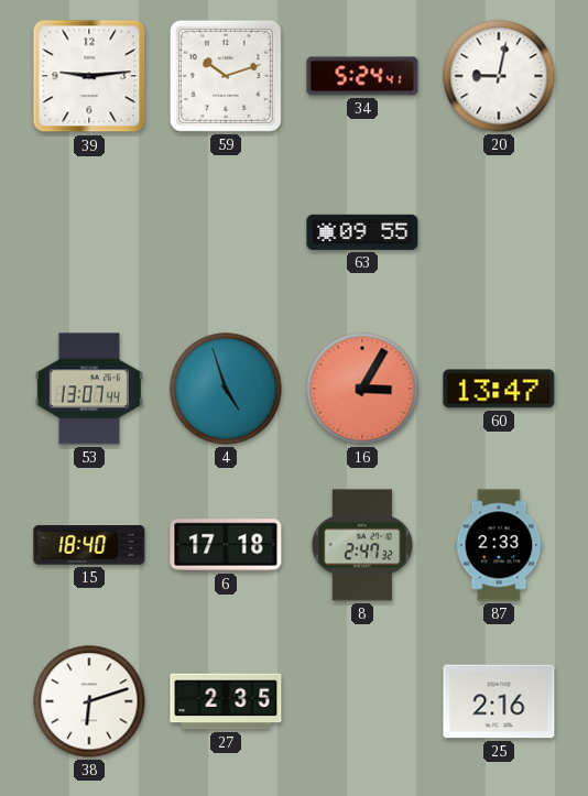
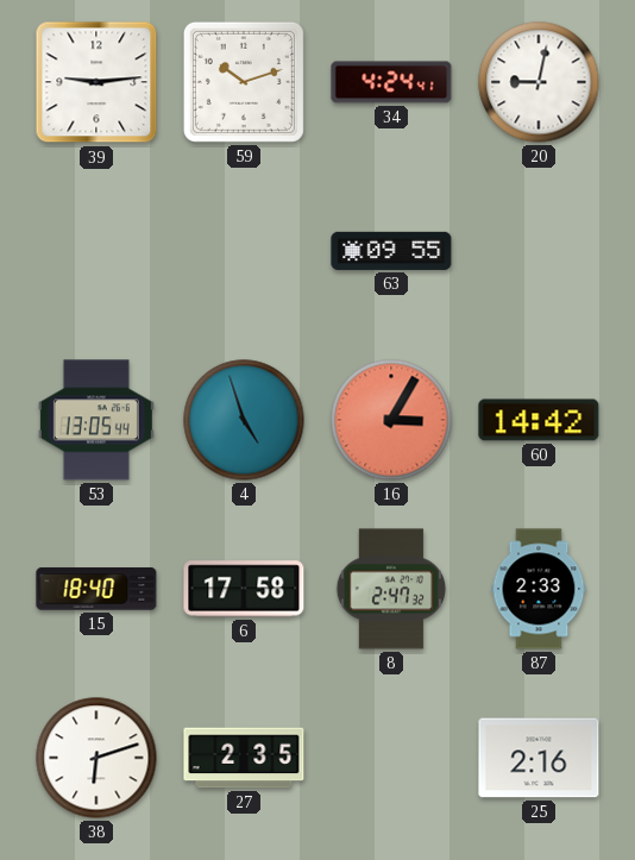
34: 5:24 -> 4:24
53: 13:07 -> 13:05
60: 13:47 -> 14:42
6: 17:18 -> 17:58
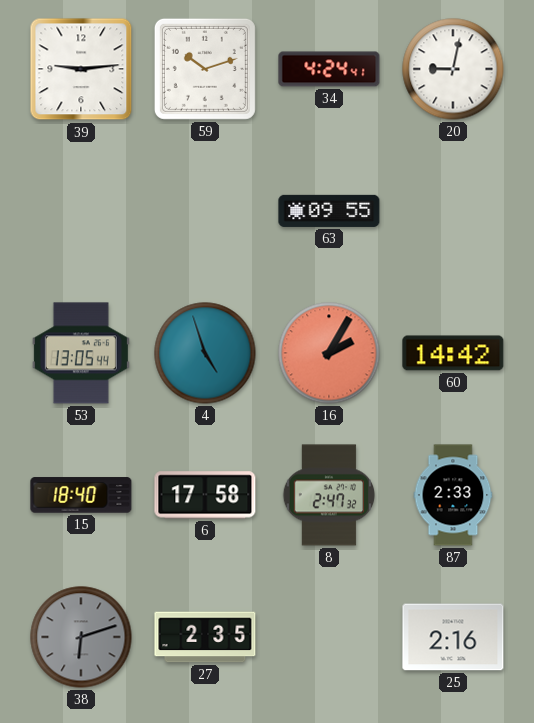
16: 3:05 -> 2:05
38 dial: white -> grey
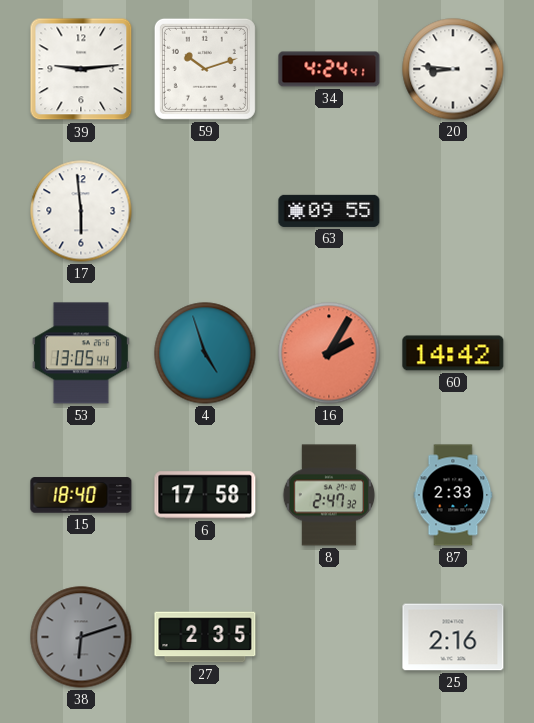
20: 9:02 -> 8:46
17: none -> 5:59
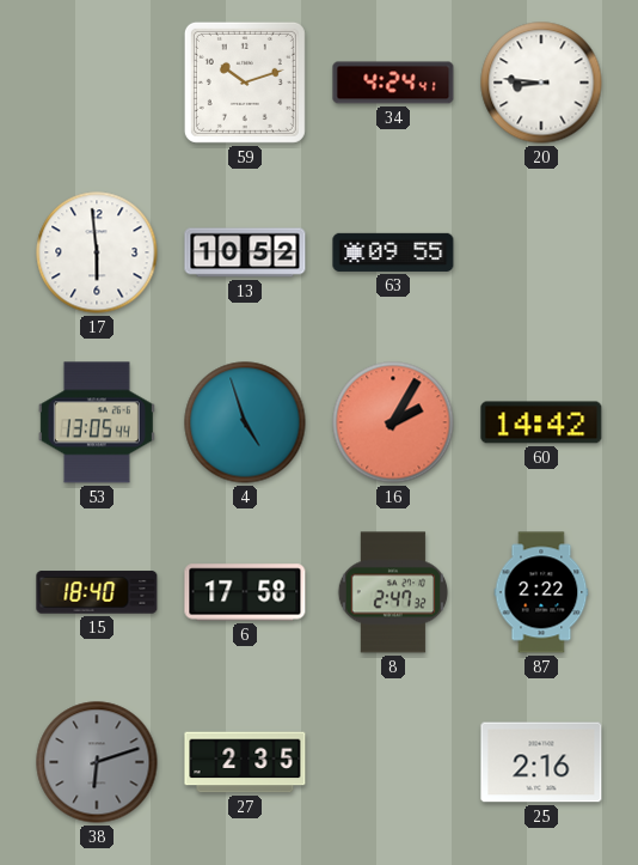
39: 9:14 -> none
13: none -> 10:52
87: 2:33 -> 2:22
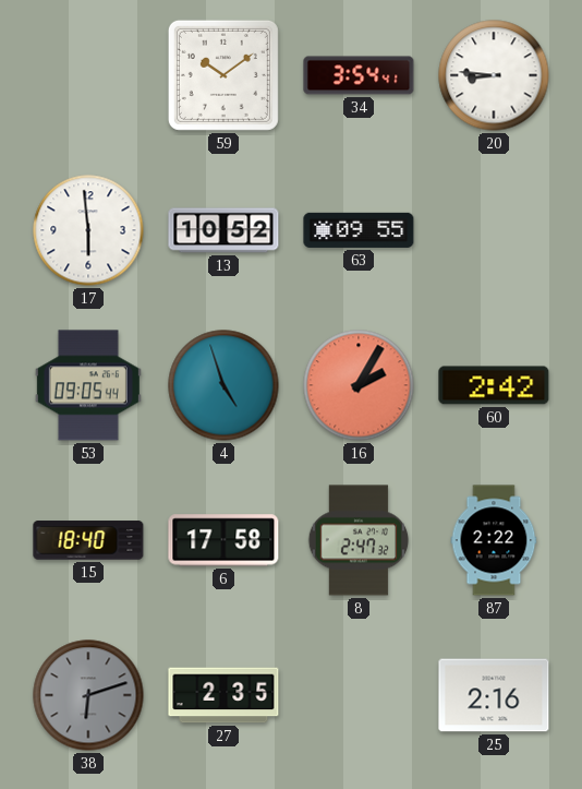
59: 10:12 -> 10:09
34: 4:24 -> 3:54
53: 13:05 -> 09:05
60: 14:42 -> 2:42
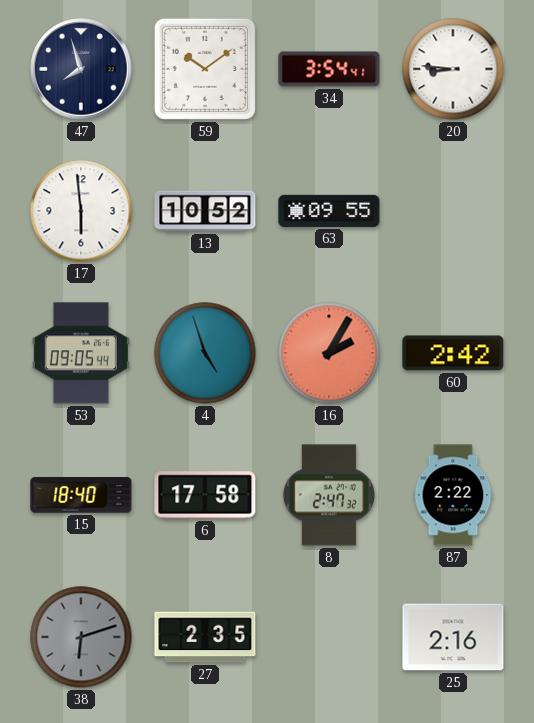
47: none -> 7:57
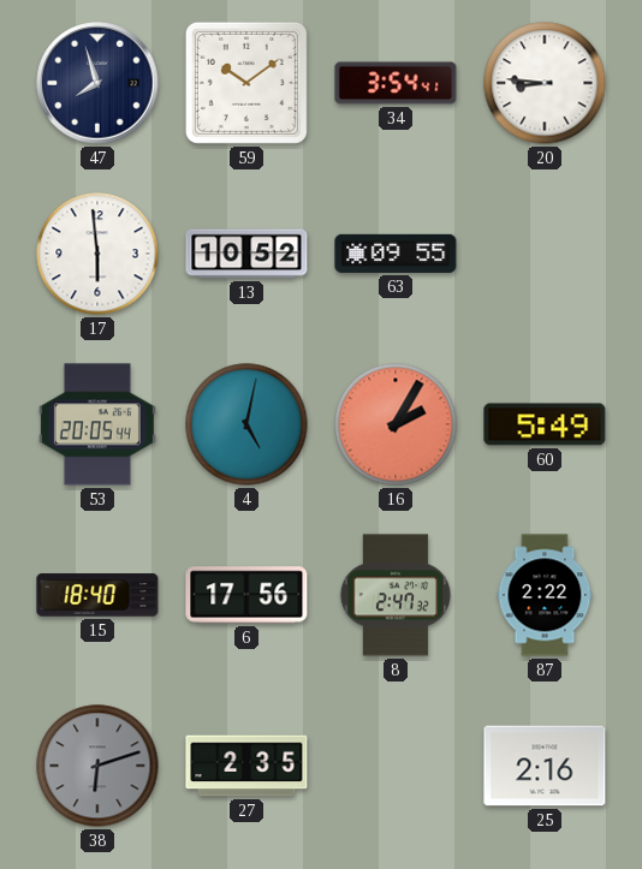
53: 09:05 -> 20:05
4: 4:57 -> 5:02
60: 2:42 -> 5:49
6: 17:58 -> 17:56
